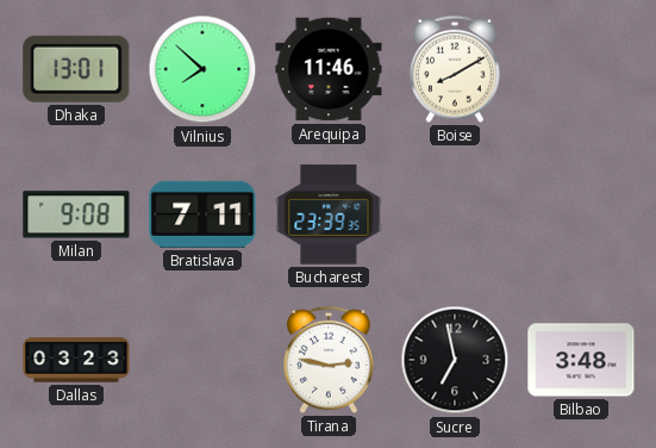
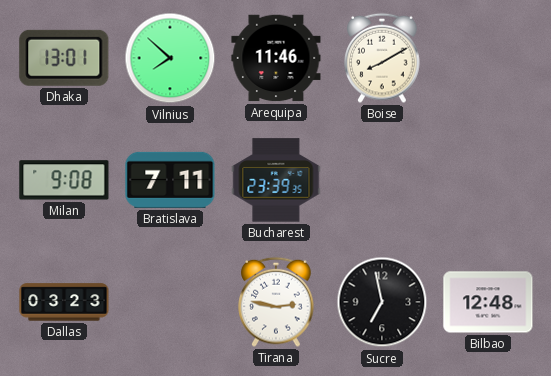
Bilbao: 3:48 -> 12:48
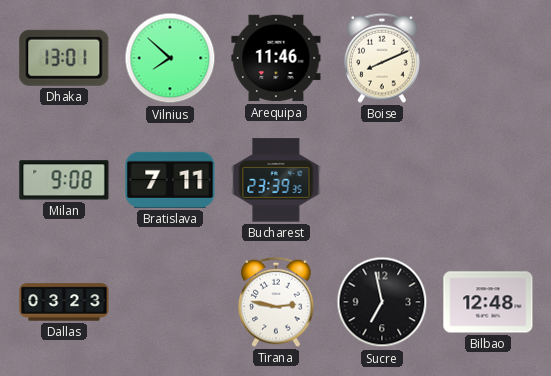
Boise: 8:10 -> 8:11
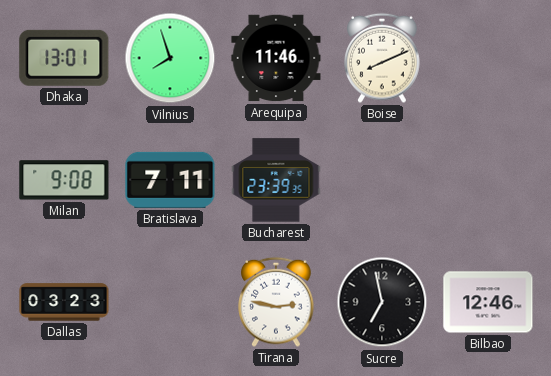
Vilnius: 7:52 -> 7:57
Bilbao: 12:48 -> 12:46
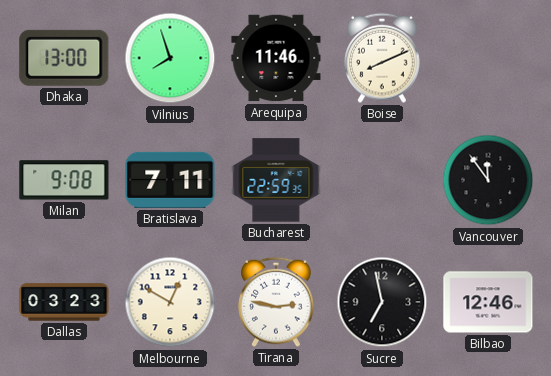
Dhaka: 13:01 -> 13:00
Bucharest: 23:39 -> 22:59
Vancouver: none -> 11:54
Melbourne: none -> 12:50
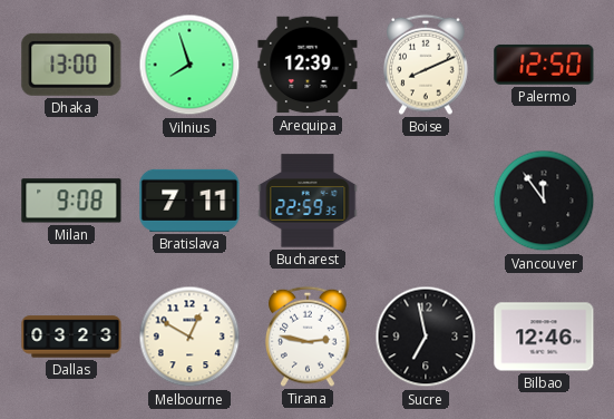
Arequipa: 11:46 -> 12:39
Palermo: none -> 12:50
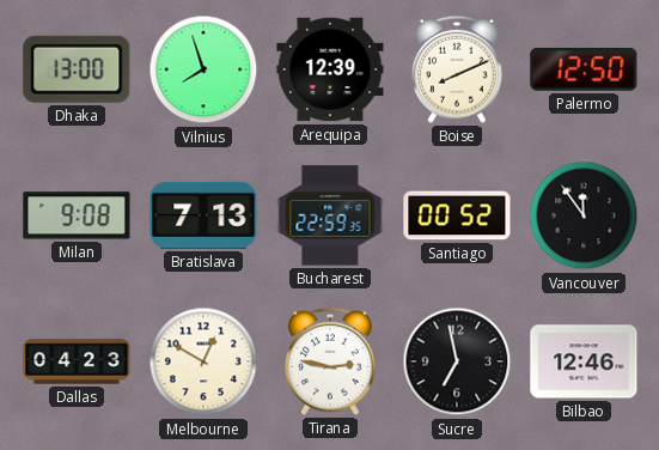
Bratislava: 7:11 -> 7:13
Santiago: none -> 00:52
Dallas: 03:23 -> 04:23
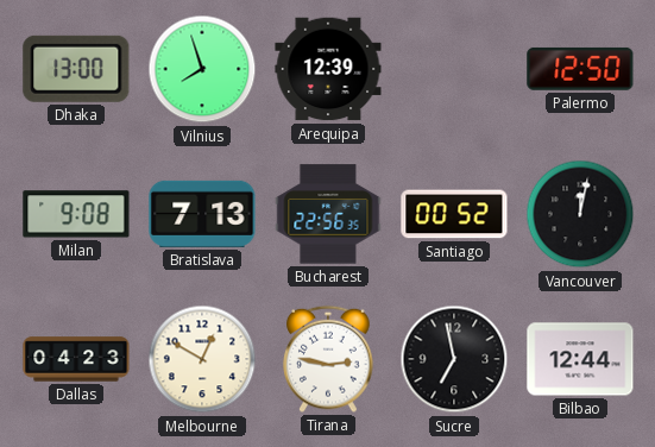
Boise: 8:11 -> none
Bucharest: 22:59 -> 22:56
Vancouver: 11:54 -> 12:02
Bilbao: 12:46 -> 12:44
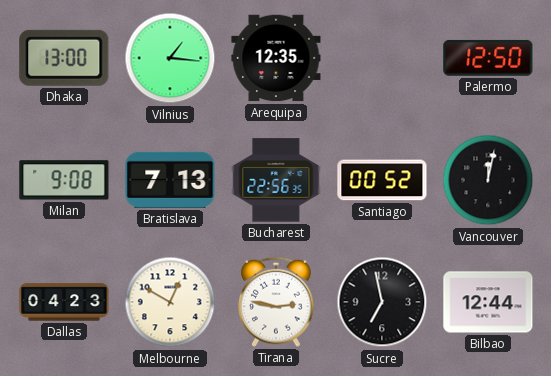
Vilnius: 7:57 -> 1:16
Arequipa: 12:39 -> 12:35
